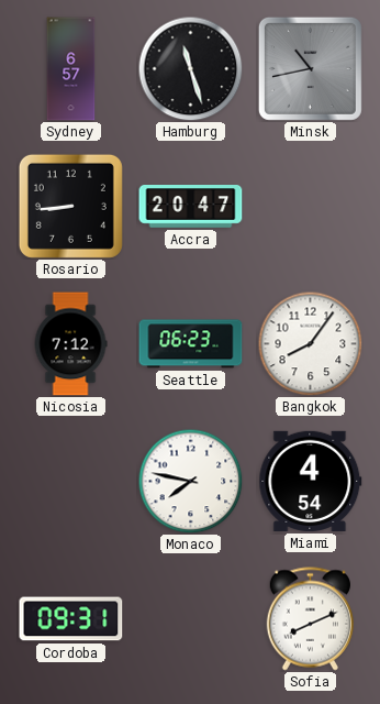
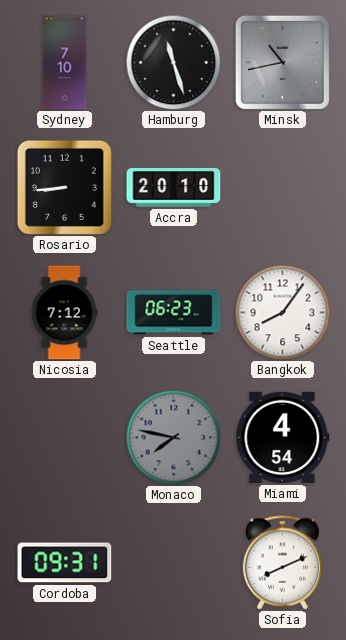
Sydney: 6:57 -> 7:10
Accra: 20:47 -> 20:10
Monaco dial: white -> grey
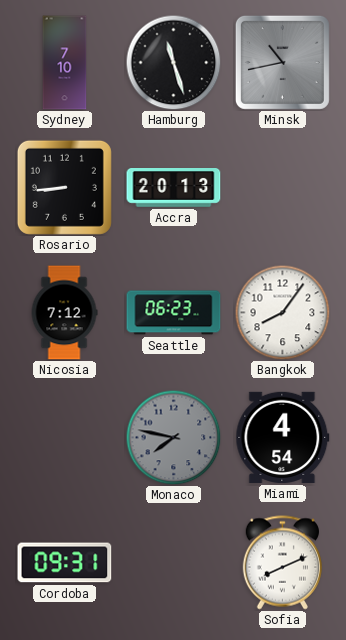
Accra: 20:10 -> 20:13
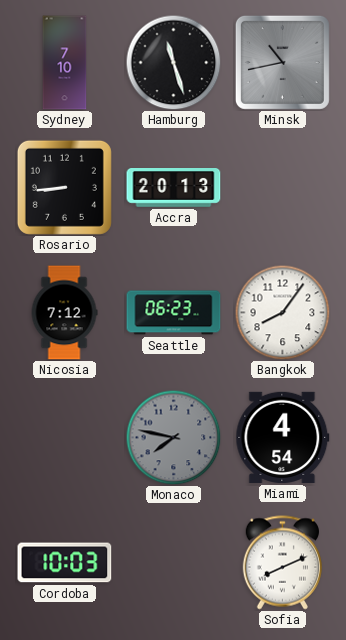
Cordoba: 09:31 -> 10:03
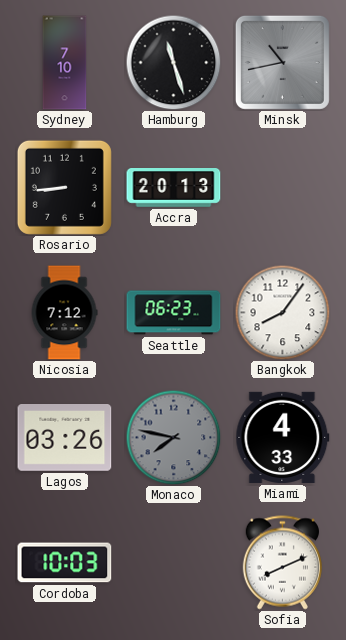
Lagos: none -> 03:26
Miami: 4:54 -> 4:33
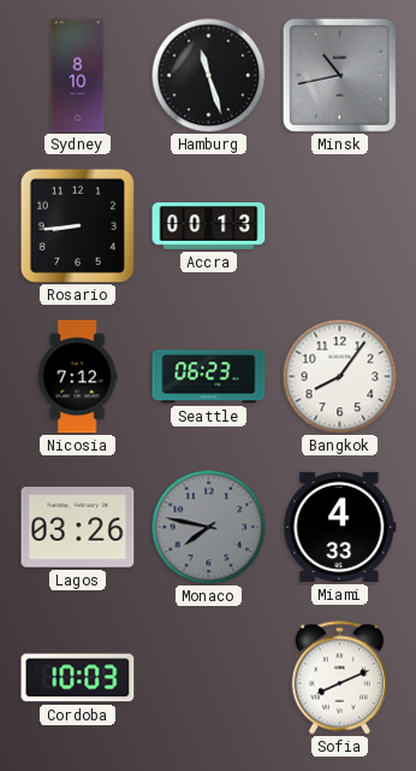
Sydney: 7:10 -> 8:10
Accra: 20:13 -> 00:13
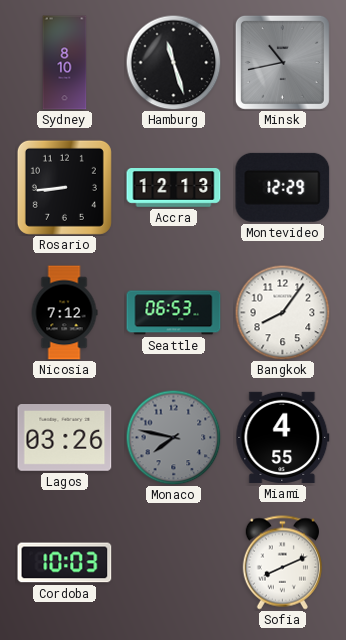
Accra: 00:13 -> 12:13
Montevideo: none -> 12:29
Seattle: 06:23 -> 06:53
Miami: 4:33 -> 4:55
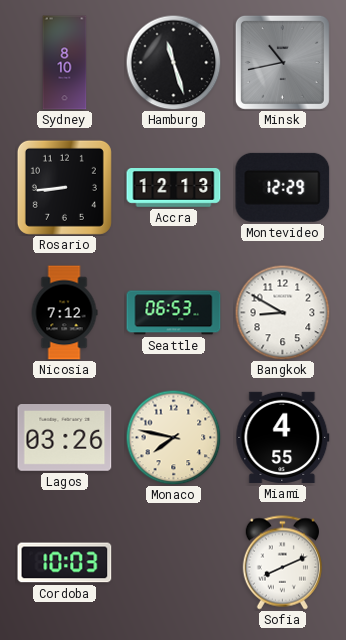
Bangkok: 8:06 -> 8:50
Monaco dial: grey -> cream
